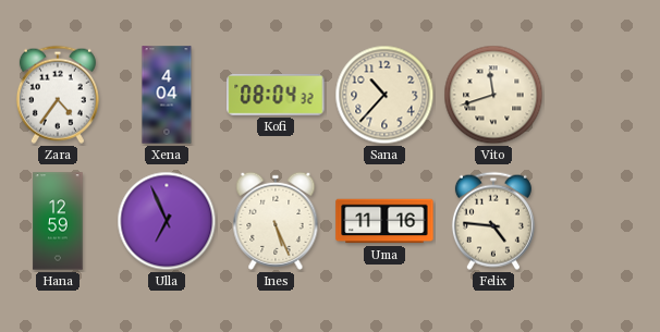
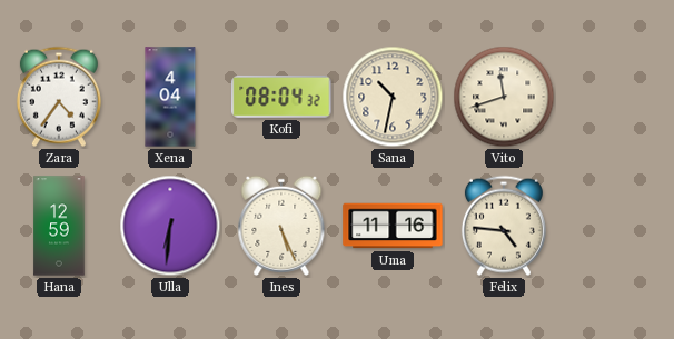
Sana: 10:37 -> 10:32
Ulla: 6:56 -> 6:31
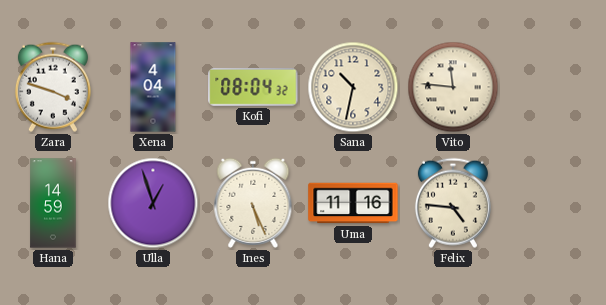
Zara: 4:36 -> 3:48
Vito: 11:42 -> 11:46
Hana: 12:59 -> 14:59
Ulla: 6:31 -> 12:57
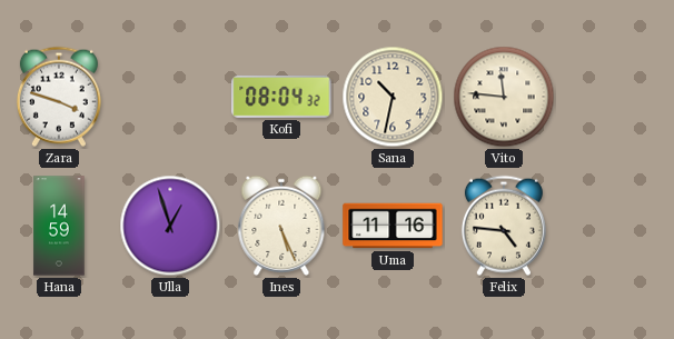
Xena: 4:04 -> none
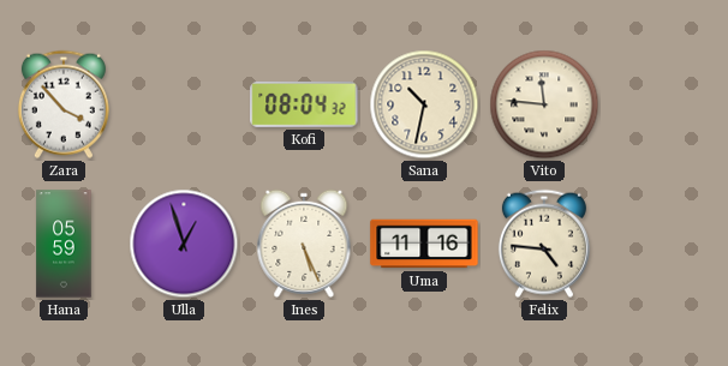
Zara: 3:48 -> 3:53
Hana: 14:59 -> 05:59
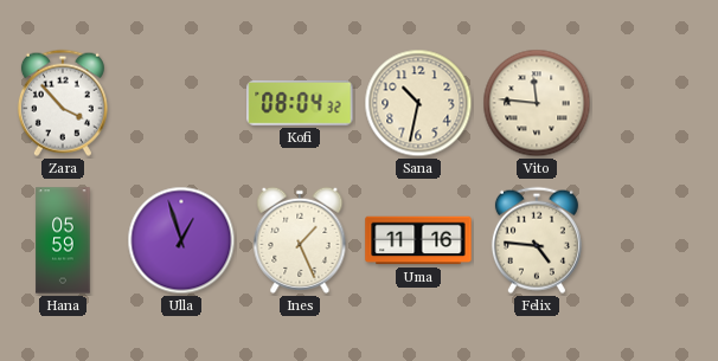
Ines: 5:26 -> 1:26
